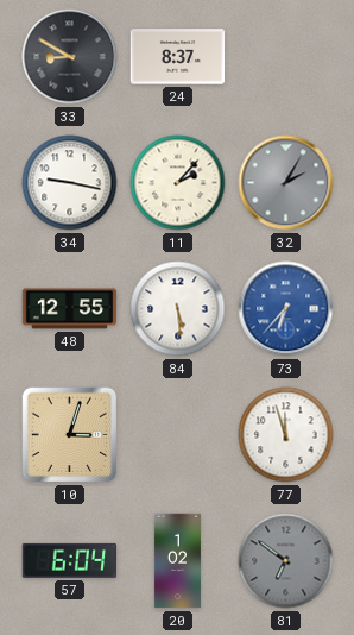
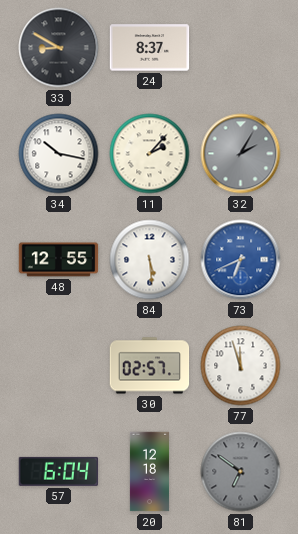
34: 9:17 -> 10:17
73: 6:37 -> 6:41
10: 3:03 -> none
30: none -> 02:57
20: 1:02 -> 12:18
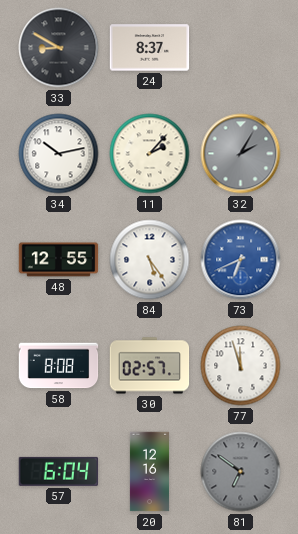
34: 10:17 -> 10:13
84: 5:29 -> 5:24
58: none -> 8:08
20: 12:18 -> 12:16
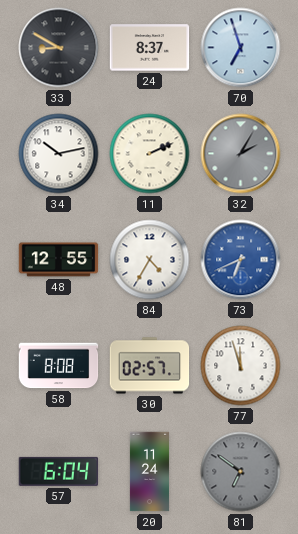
70: none -> 6:57
11: 2:07 -> 2:11
84: 5:24 -> 4:35
20: 12:16 -> 11:24
